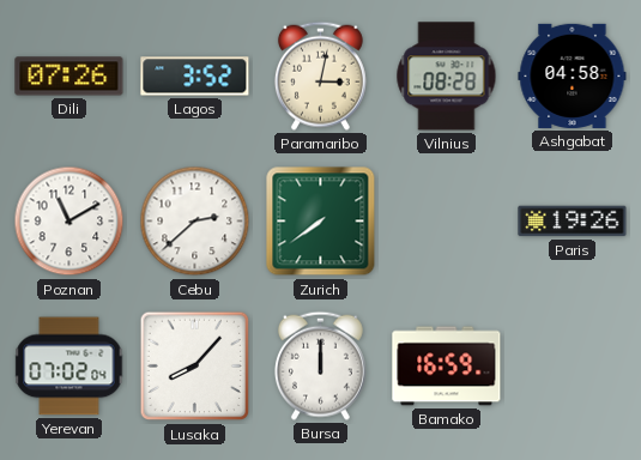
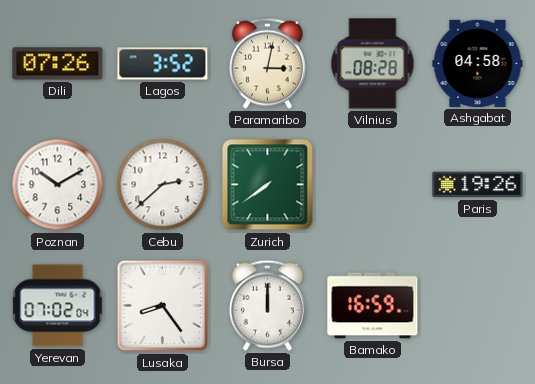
Poznan: 11:10 -> 10:10
Lusaka: 8:07 -> 8:24
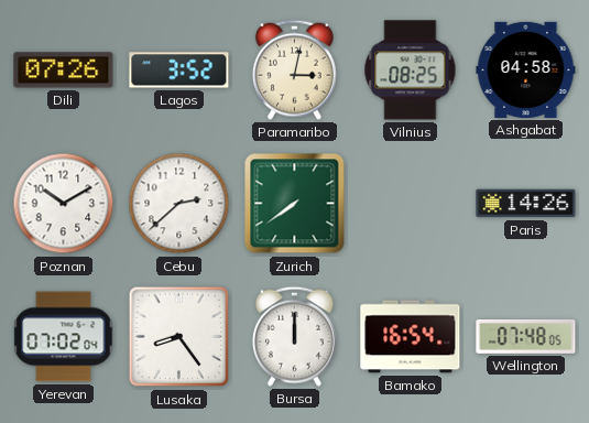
Vilnius: 08:28 -> 08:25
Paris: 19:26 -> 14:26
Bamako: 16:59 -> 16:54
Wellington: none -> 07:48
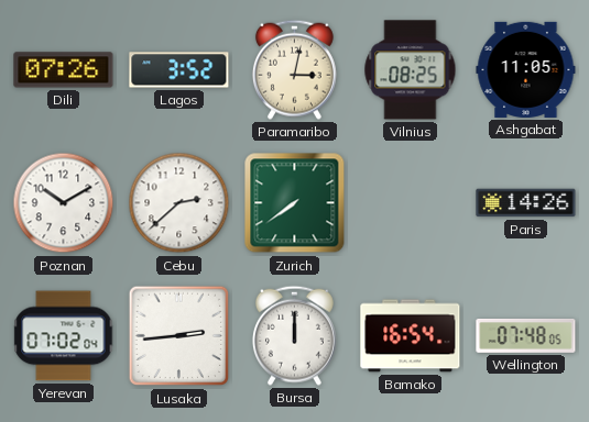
Ashgabat: 04:58 -> 11:05
Lusaka: 8:24 -> 2:44
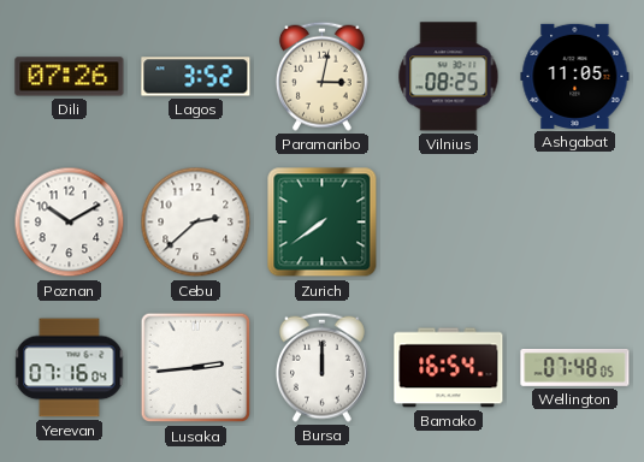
Paris: 14:26 -> none
Yerevan: 07:02 -> 07:16
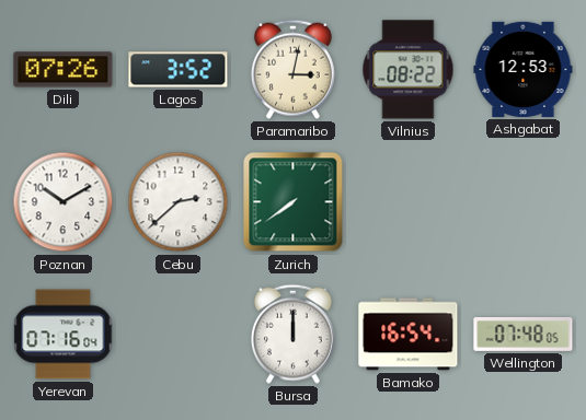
Vilnius: 08:25 -> 08:22
Ashgabat: 11:05 -> 12:53
Lusaka: 2:44 -> none
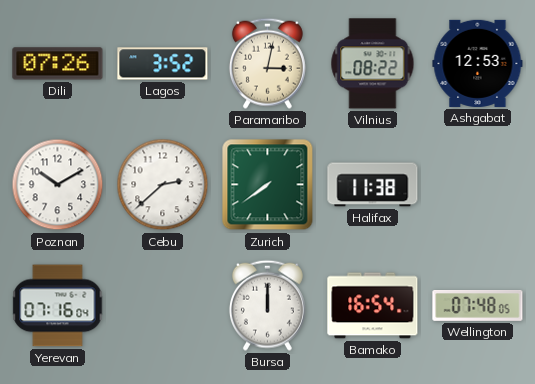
Halifax: none -> 11:38
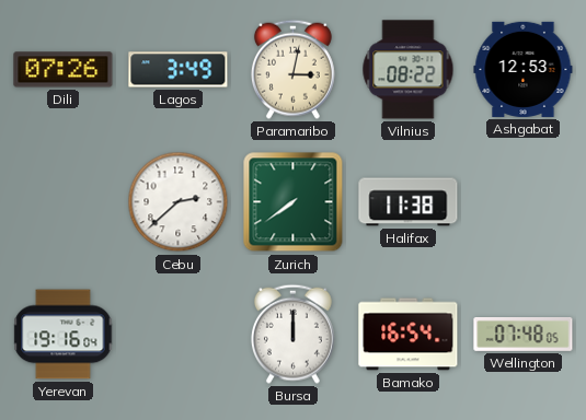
Lagos: 3:52 -> 3:49
Poznan: 10:10 -> none
Yerevan: 07:16 -> 19:16
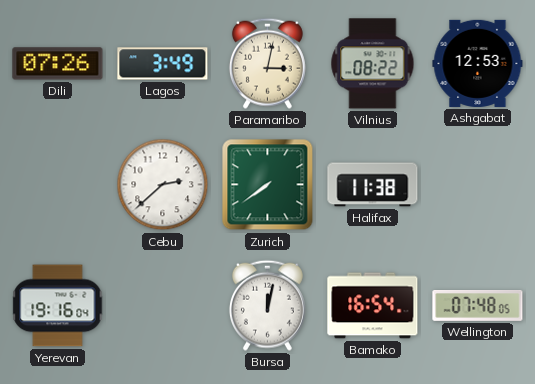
Bursa: 12:00 -> 12:02
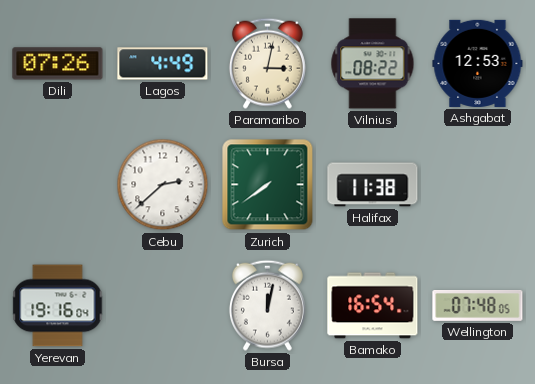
Lagos: 3:49 -> 4:49
